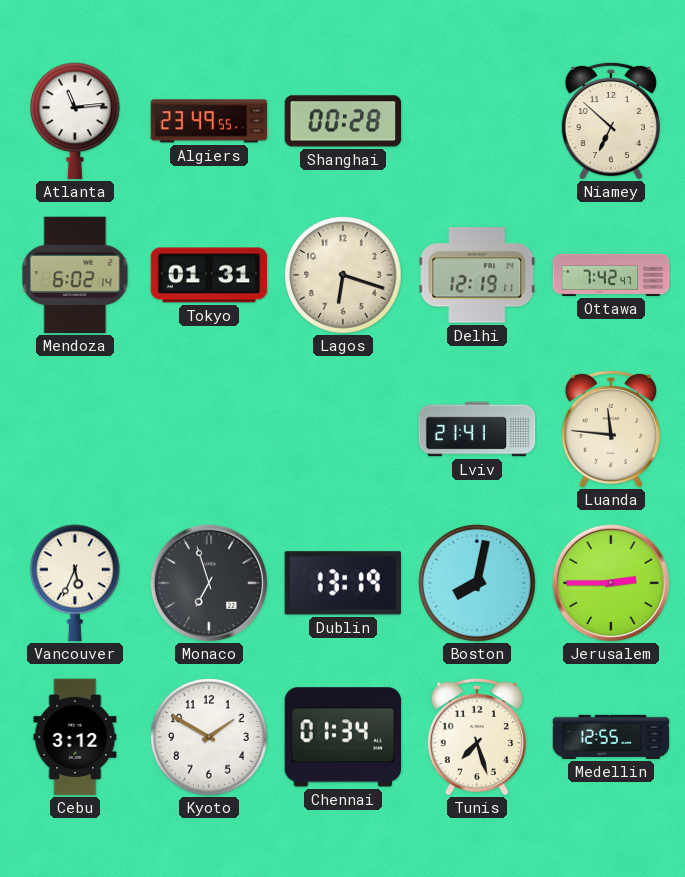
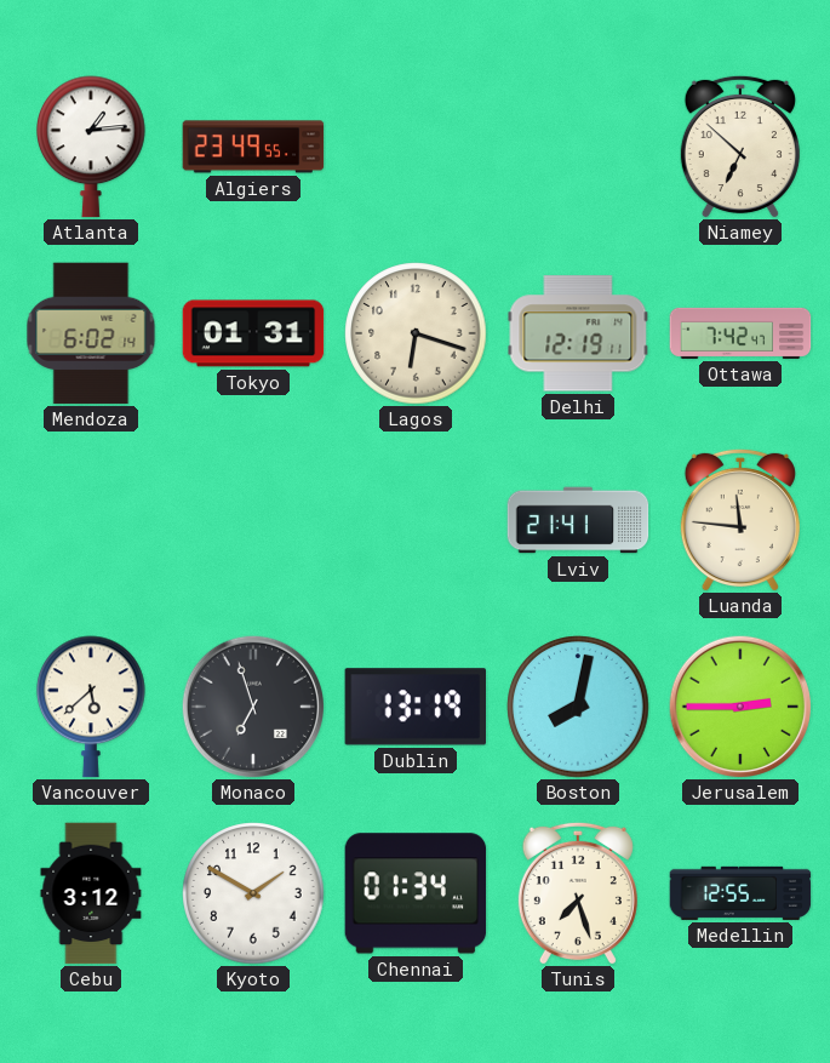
Atlanta: 11:14 -> 1:14
Shanghai: 00:28 -> none
Vancouver: 5:34 -> 5:38
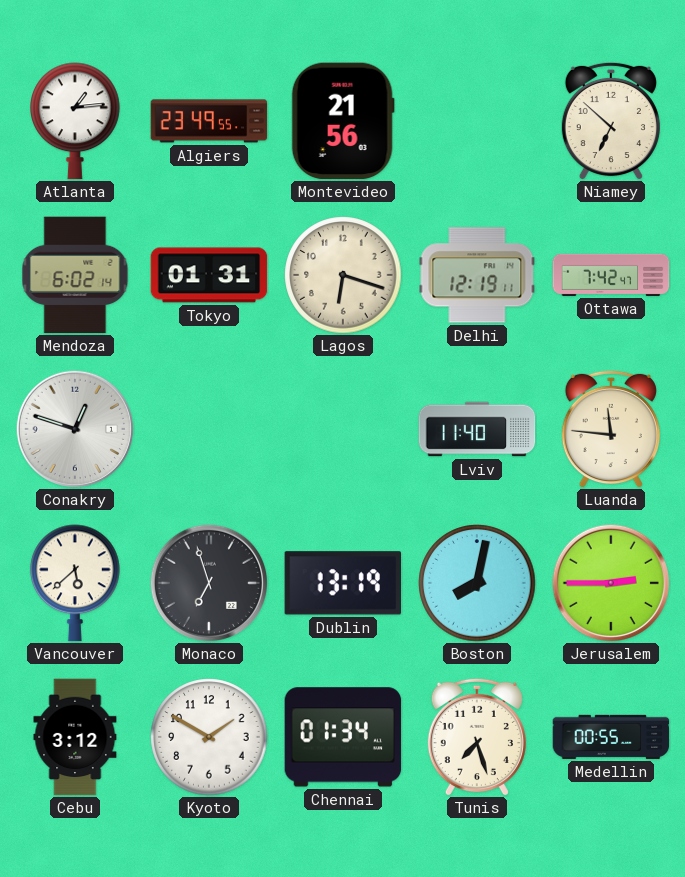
Montevideo: none -> 21:56
Conakry: none -> 12:48
Lviv: 21:41 -> 11:40
Medellin: 12:55 -> 00:55
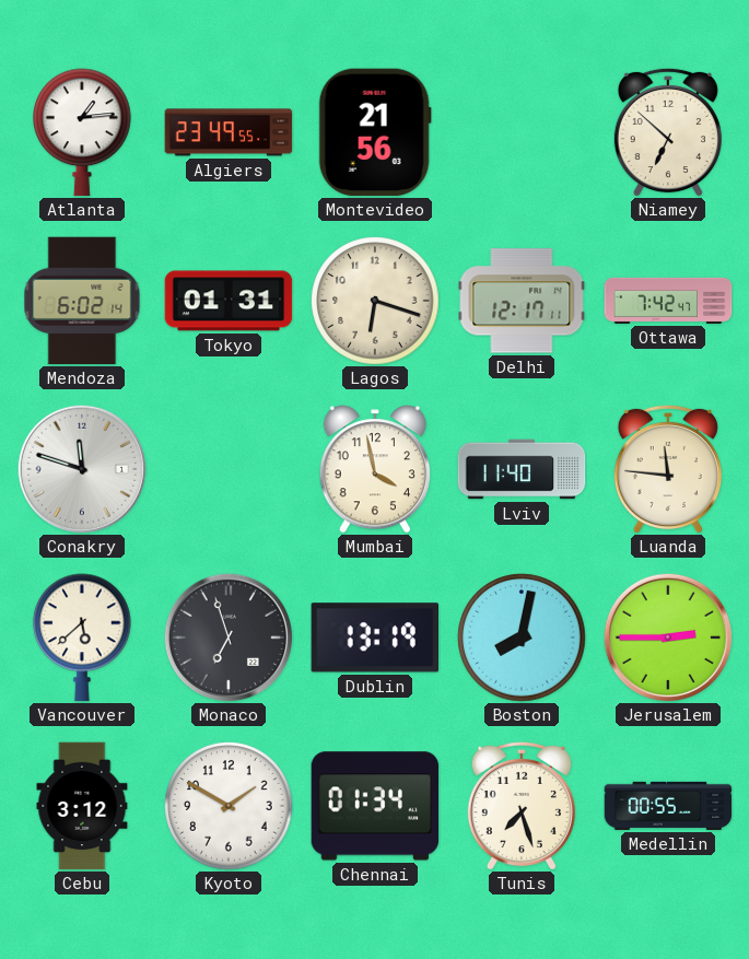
Delhi: 12:19 -> 12:17
Conakry: 12:48 -> 11:48
Mumbai: none -> 3:58
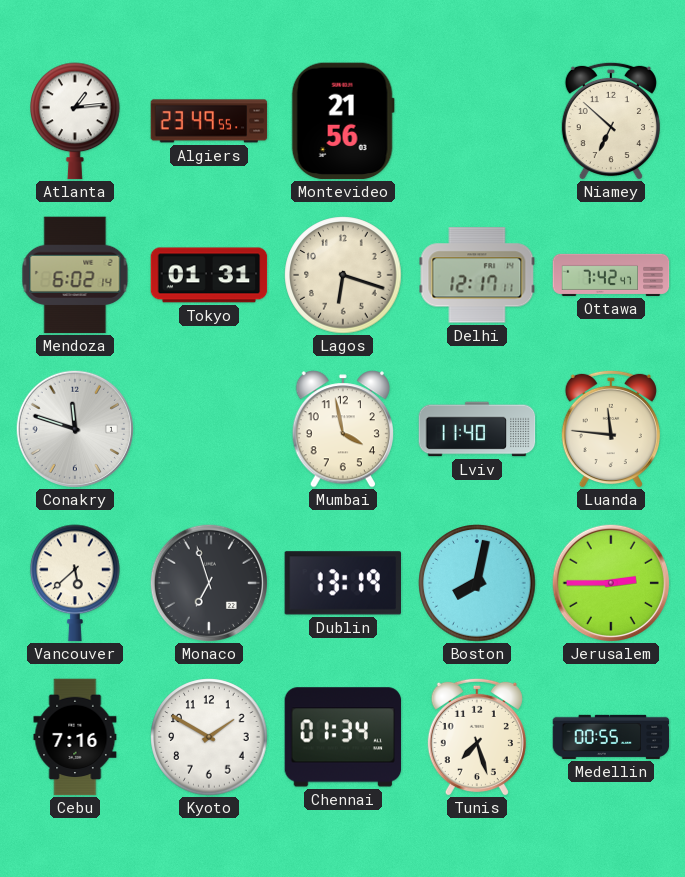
Cebu: 3:12 -> 7:16
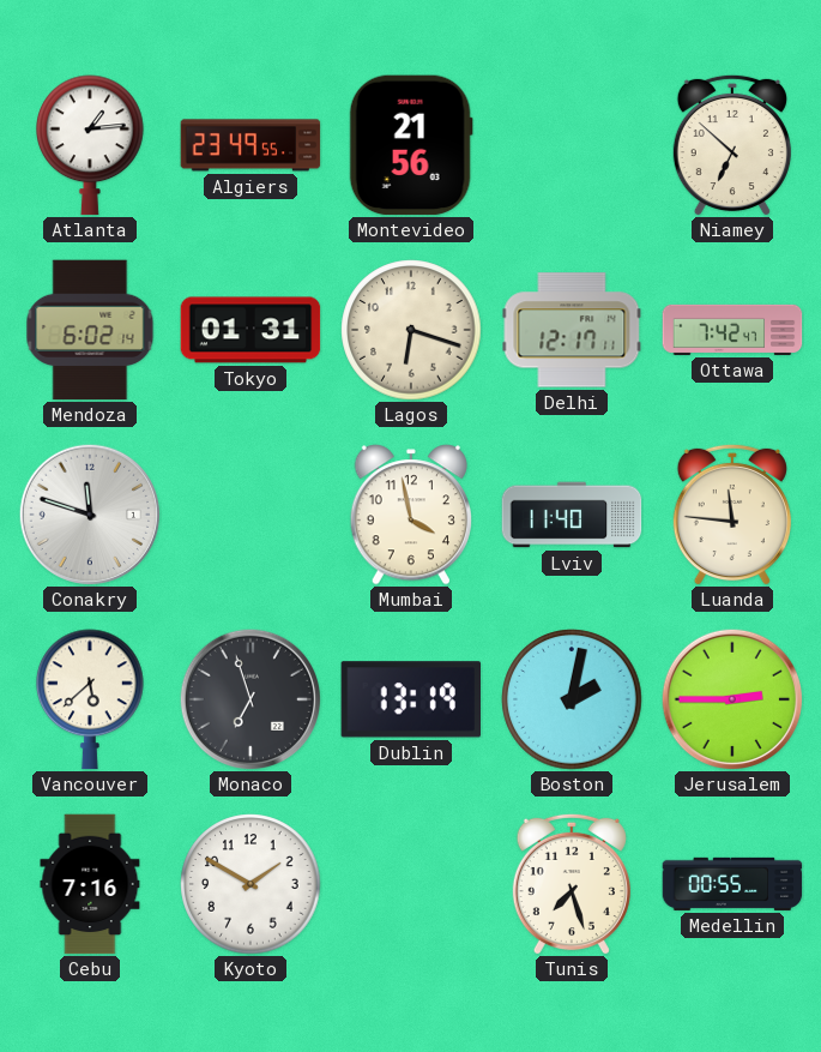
Boston: 8:02 -> 2:02
Chennai: 01:34 -> none
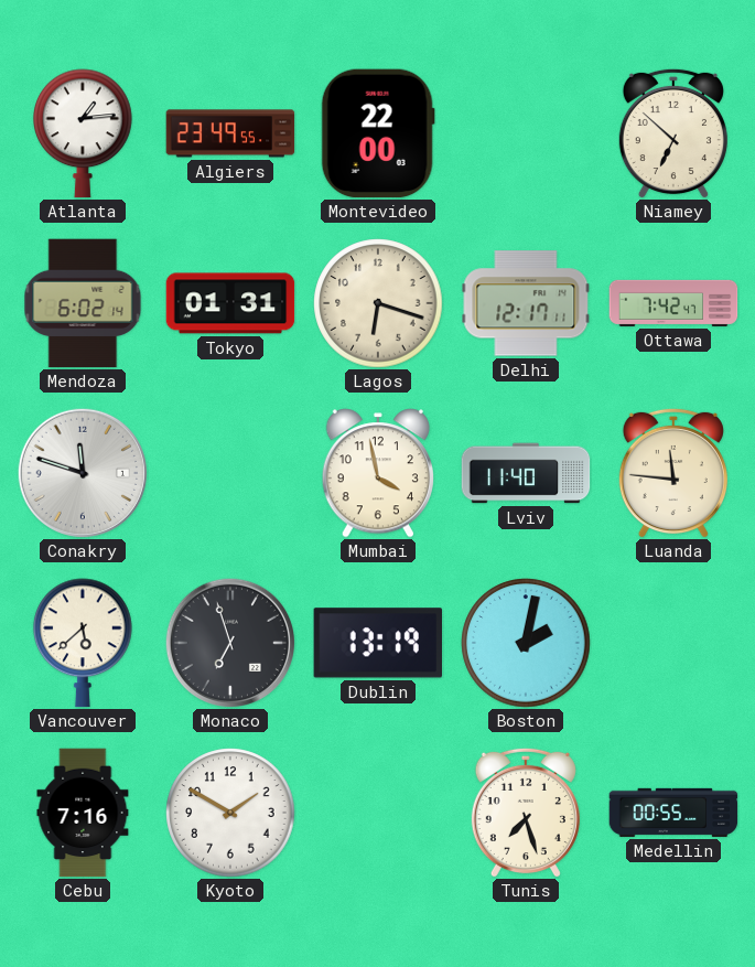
Montevideo: 21:56 -> 22:00
Jerusalem: 2:45 -> none
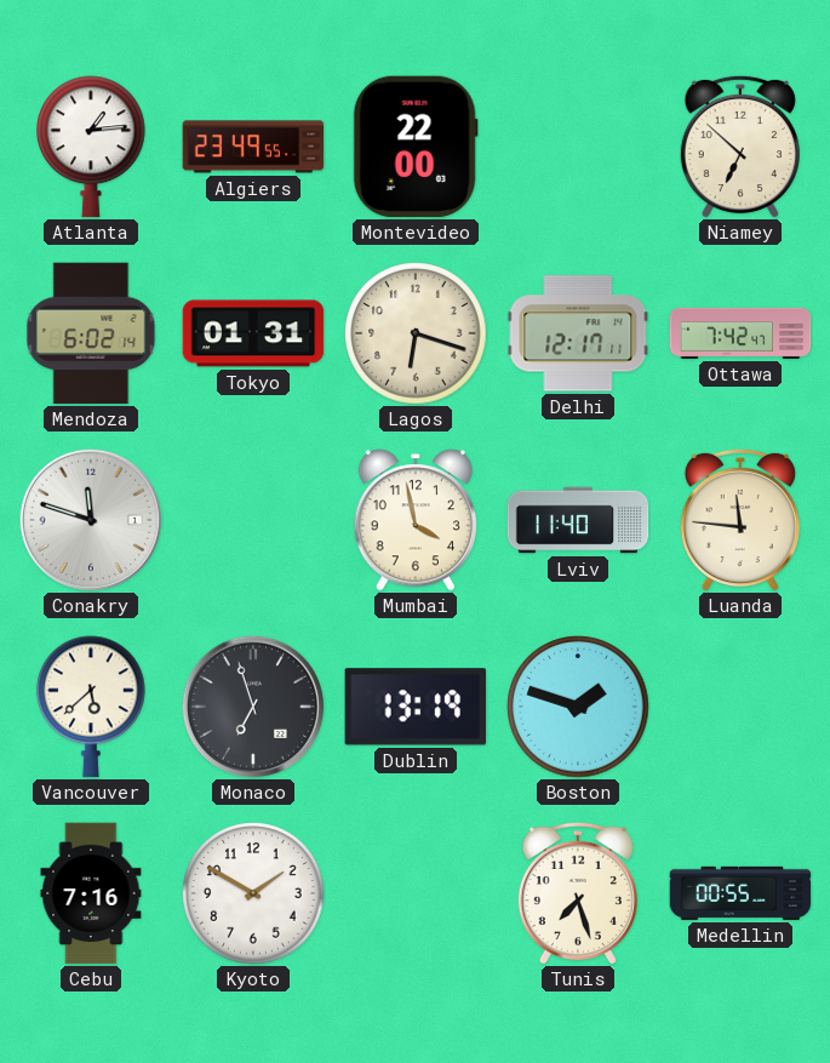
Boston: 2:02 -> 1:48
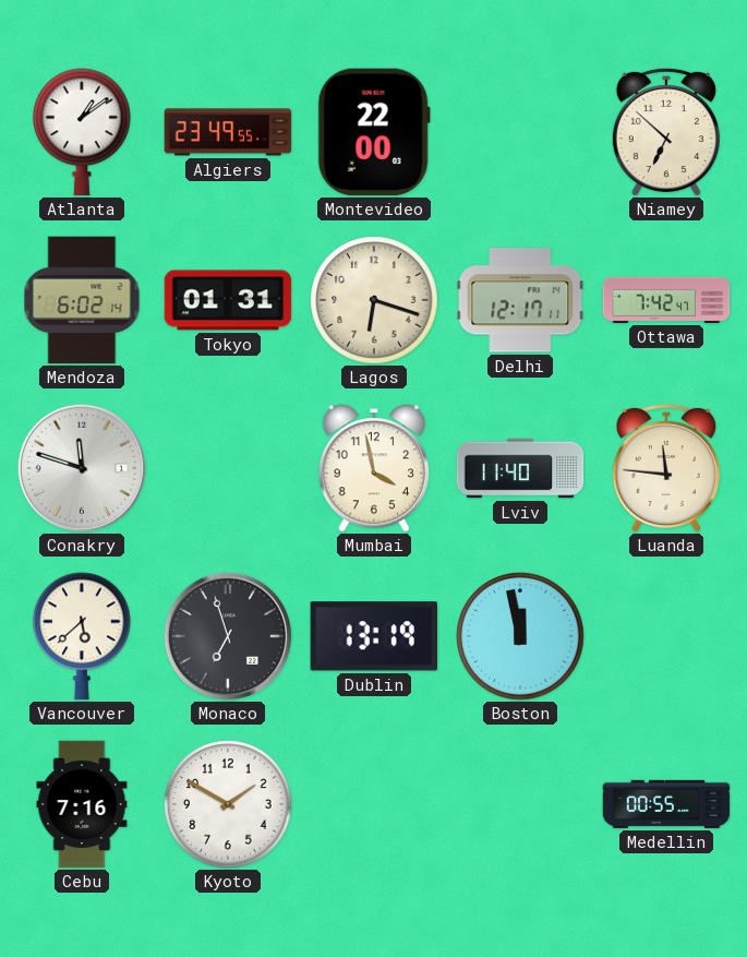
Atlanta: 1:14 -> 1:09
Boston: 1:48 -> 11:58
Tunis: 7:27 -> none
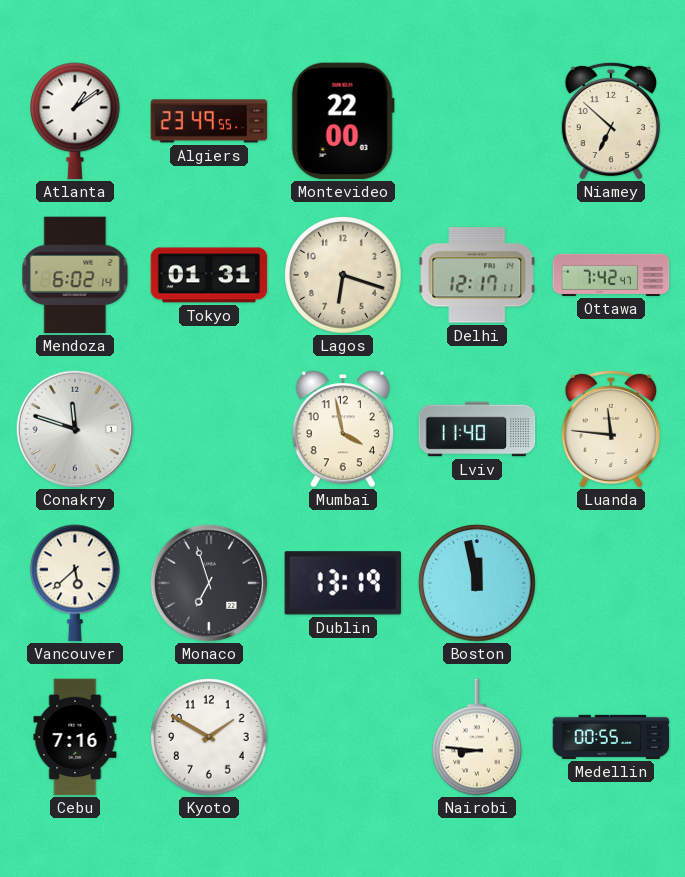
Nairobi: none -> 8:46
